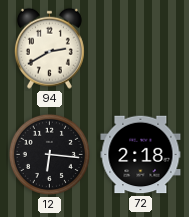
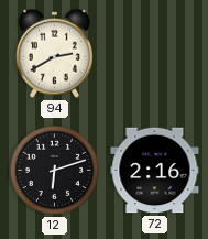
12: 6:16 -> 6:12
72: 2:18 -> 2:16
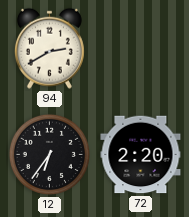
12: 6:12 -> 6:36
72: 2:16 -> 2:20
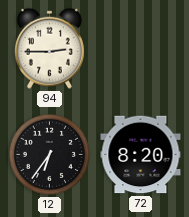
94: 2:40 -> 2:45
72: 2:20 -> 8:20
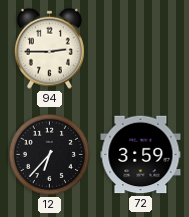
12: 6:36 -> 6:37
72: 8:20 -> 3:59
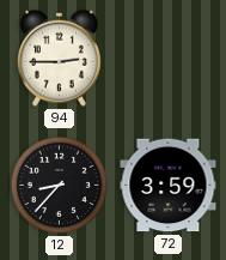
12: 6:37 -> 8:37
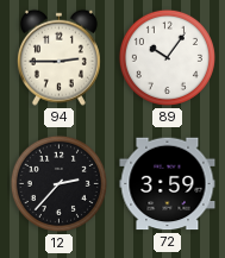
89: none -> 10:06
12: 8:37 -> 2:37
